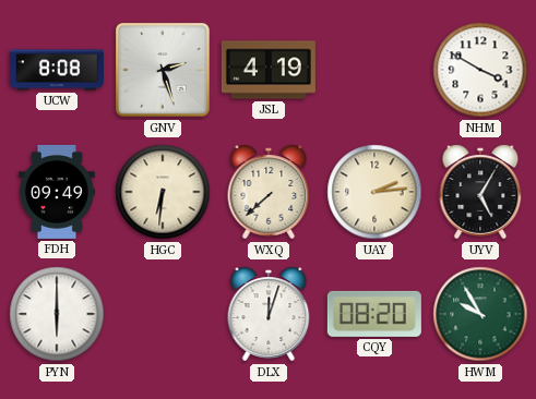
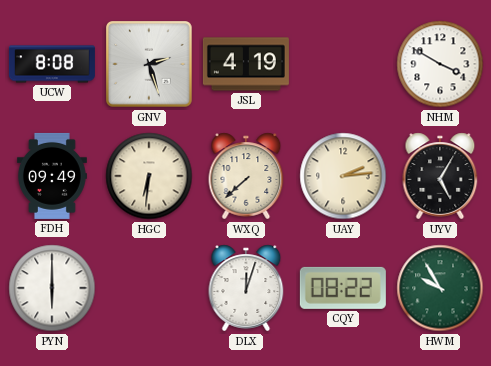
CQY: 08:20 -> 08:22
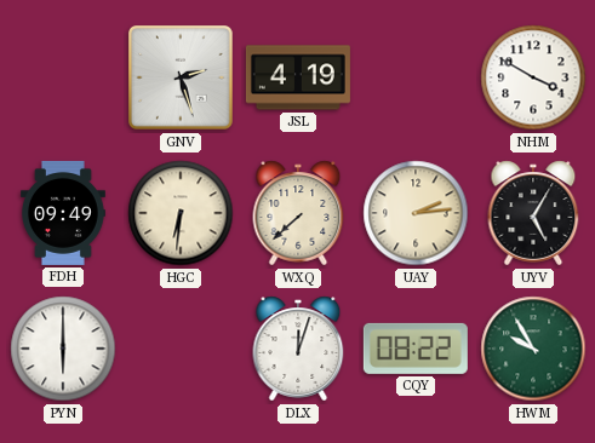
UCW: 8:08 -> none
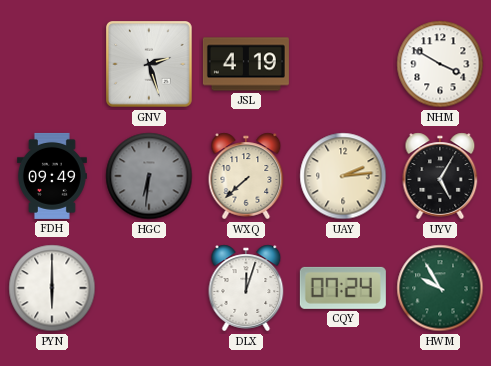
HGC dial: cream -> grey
CQY: 08:22 -> 07:24
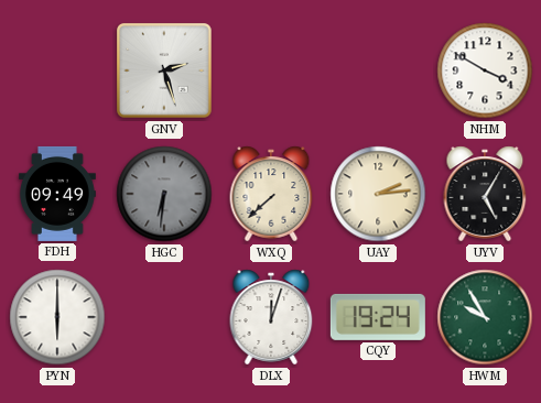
JSL: 4:19 -> none
CQY: 07:24 -> 19:24
